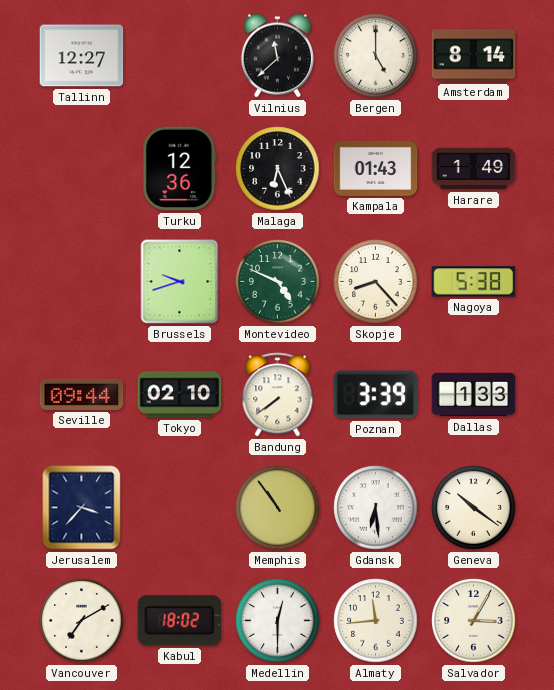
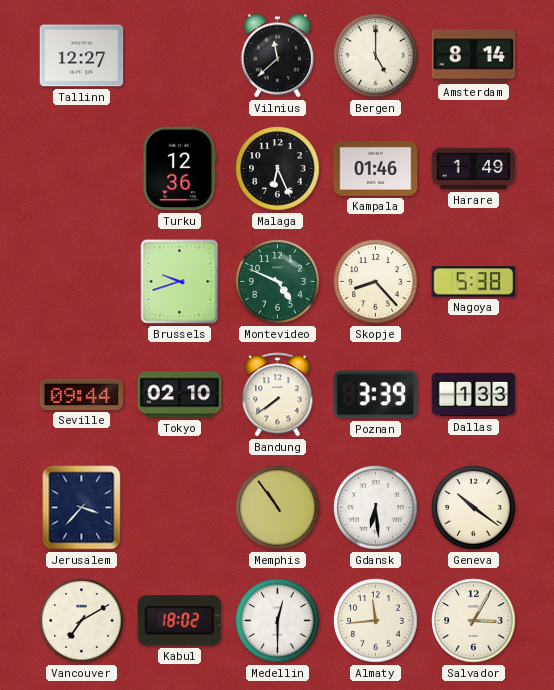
Kampala: 01:43 -> 01:46
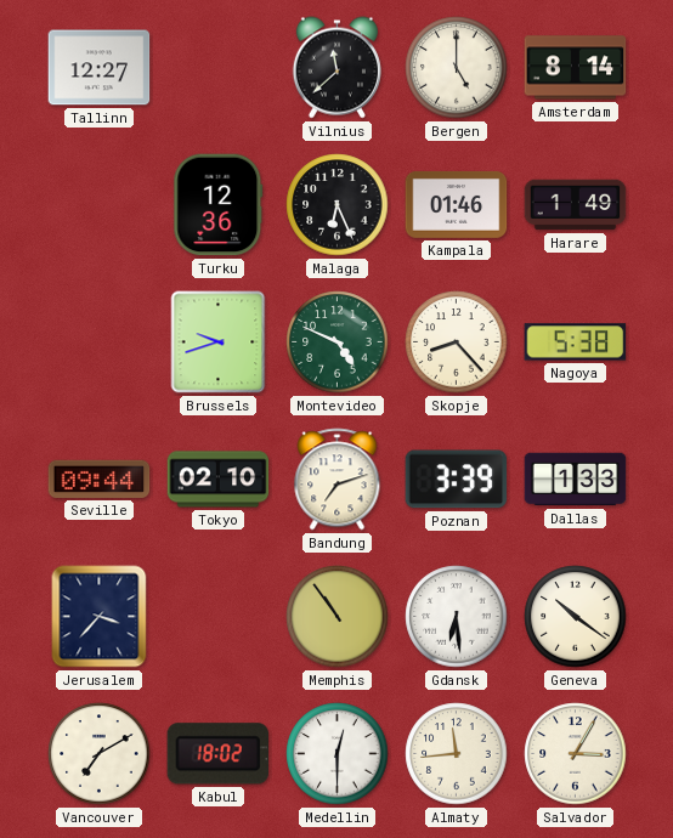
Bandung: 7:39 -> 7:12
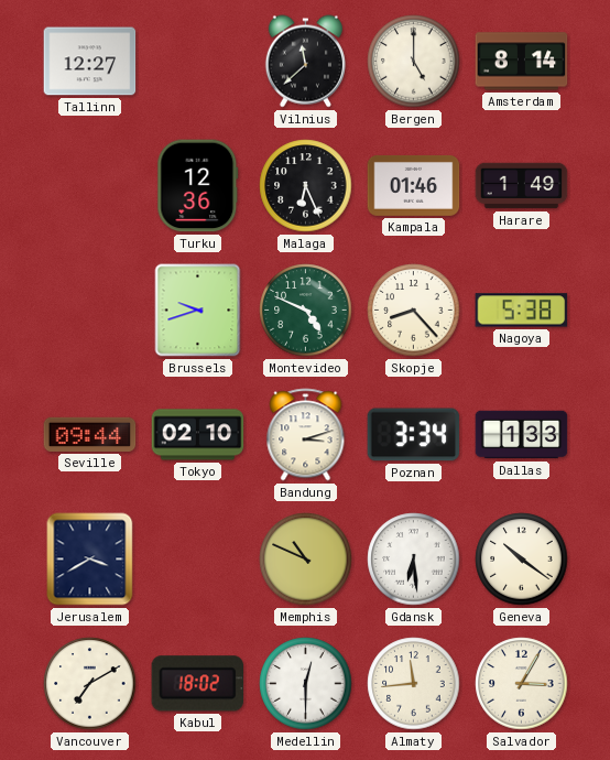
Bandung: 7:12 -> 3:12
Poznan: 3:39 -> 3:34
Jerusalem: 3:37 -> 3:40
Memphis: 10:54 -> 10:49
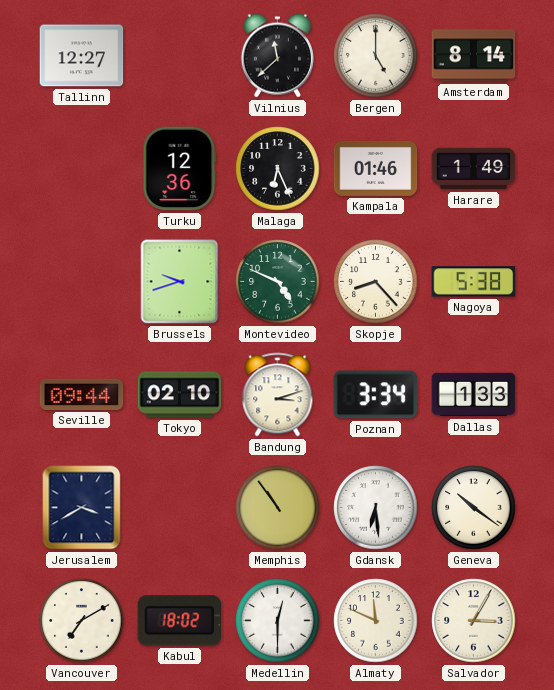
Memphis: 10:49 -> 10:54
Almaty: 11:44 -> 11:49
